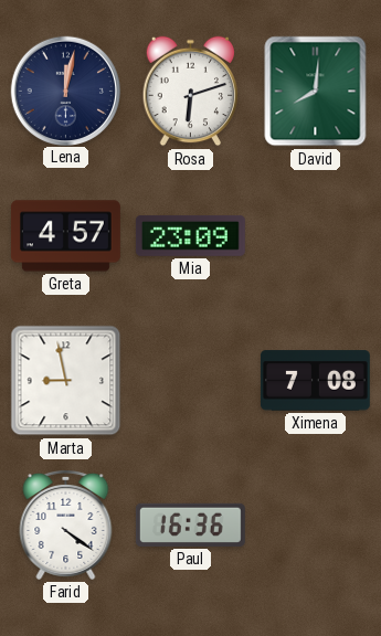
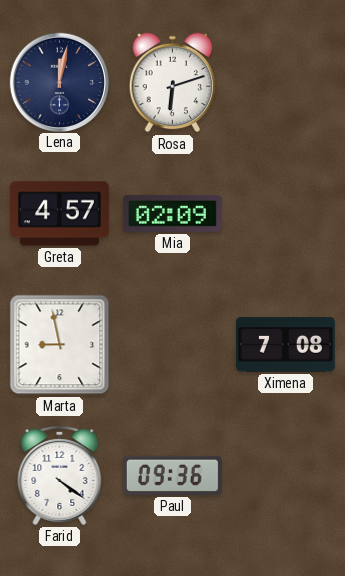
David: 8:01 -> none
Mia: 23:09 -> 02:09
Paul: 16:36 -> 09:36
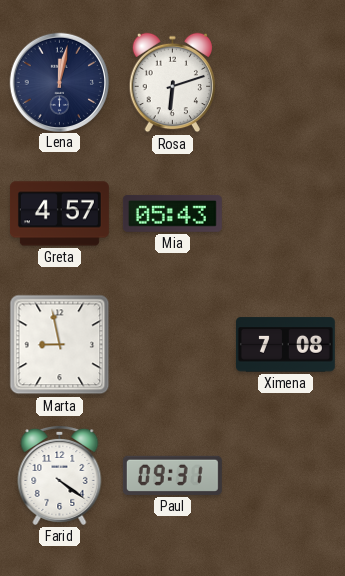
Mia: 02:09 -> 05:43
Paul: 09:36 -> 09:31
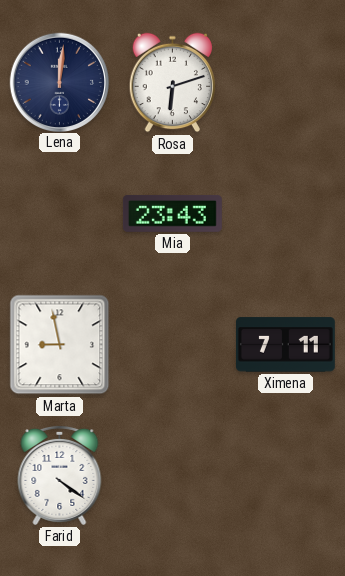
Lena: 12:02 -> 12:01
Greta: 4:57 -> none
Mia: 05:43 -> 23:43
Ximena: 7:08 -> 7:11
Paul: 09:31 -> none
